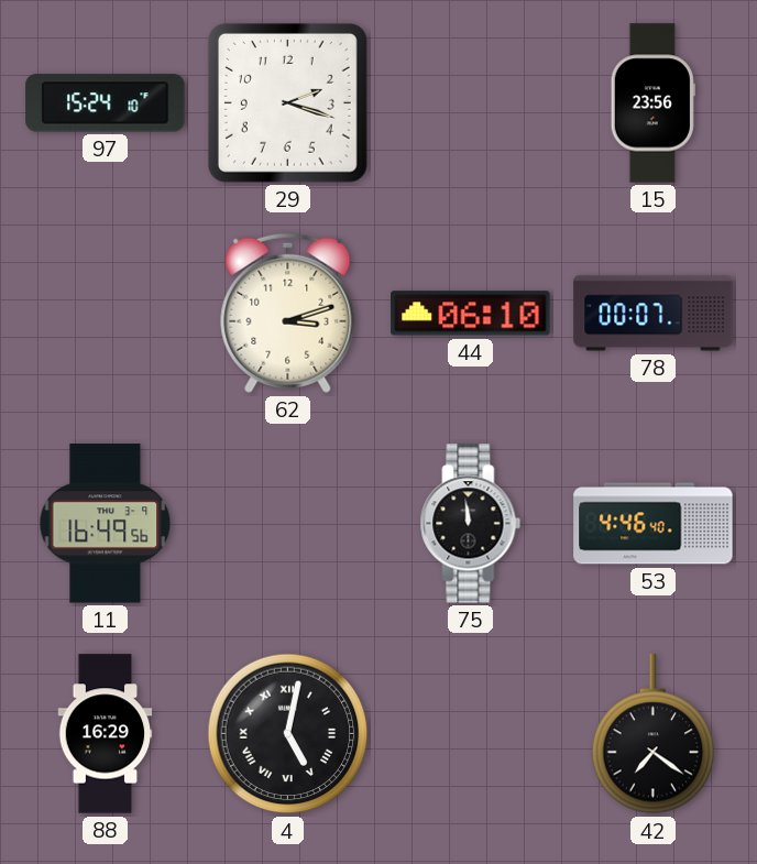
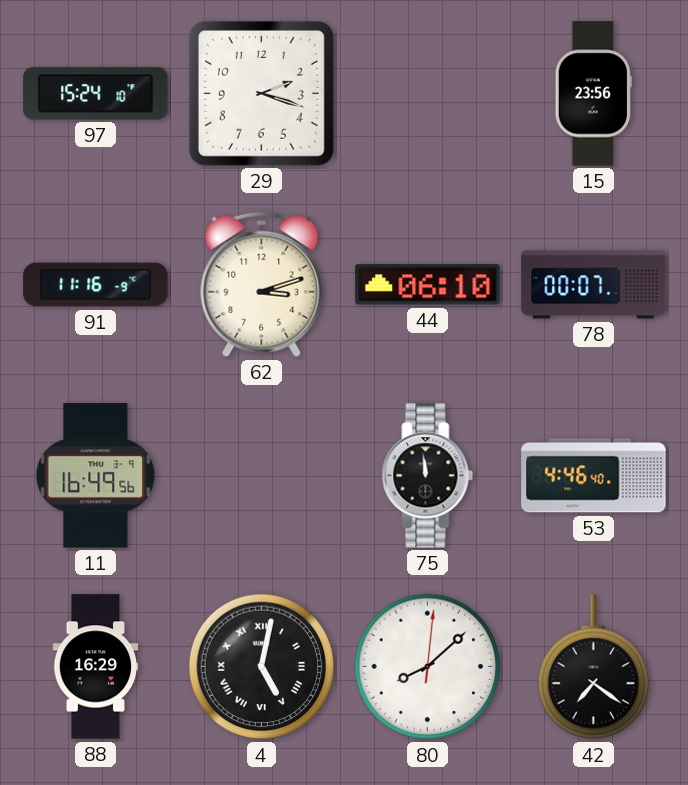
91: none -> 11:16
80: none -> 8:08
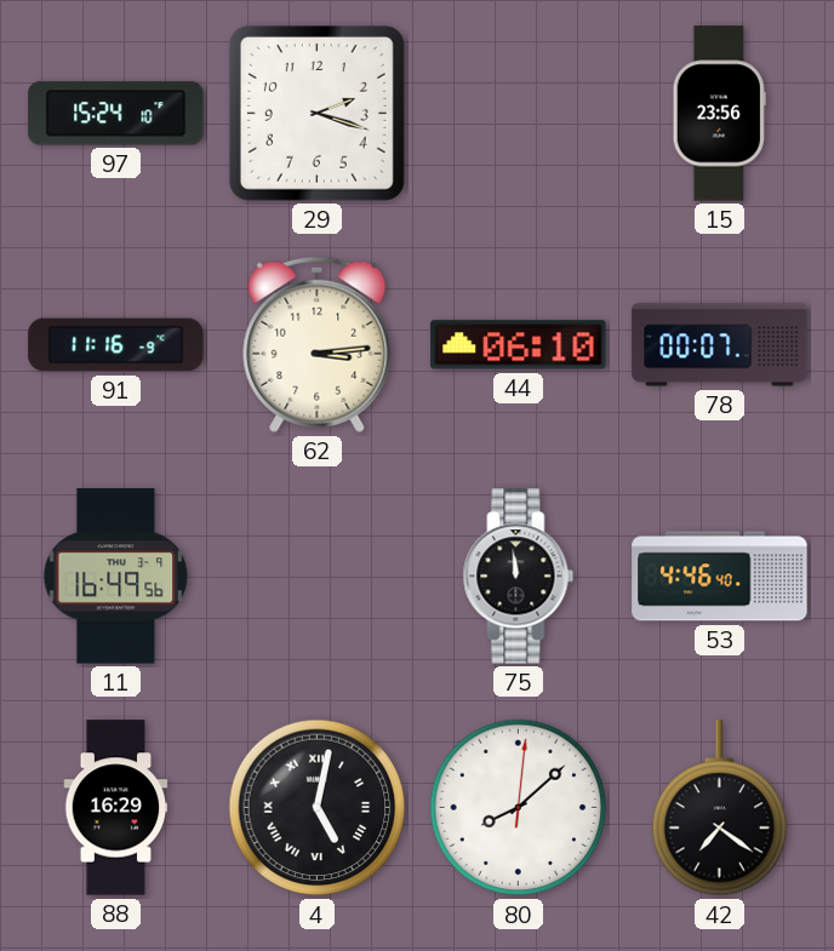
62: 3:12 -> 3:14
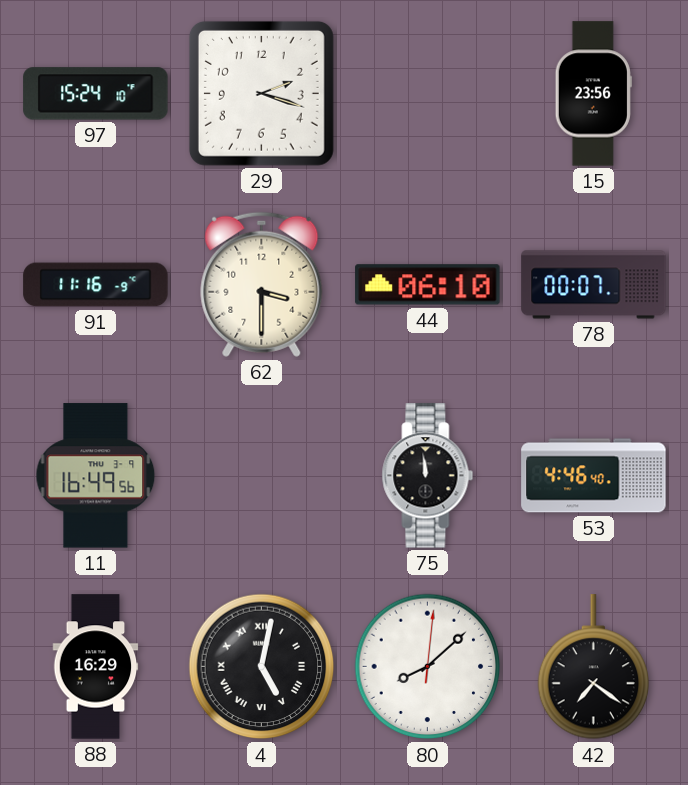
62: 3:14 -> 3:30
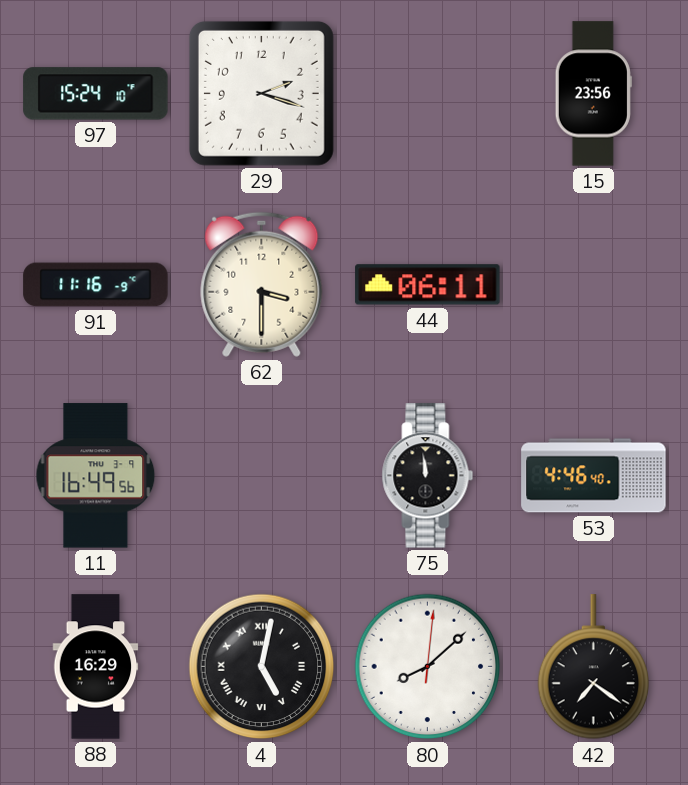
44: 06:10 -> 06:11
78: 00:07 -> none
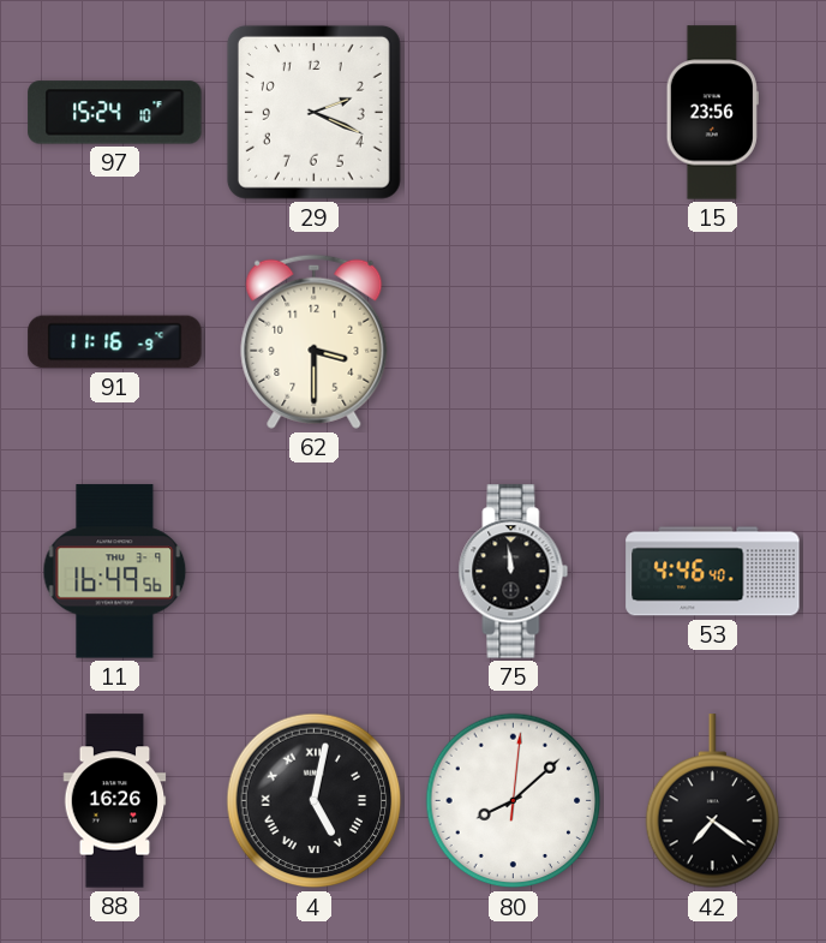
29: 2:18 -> 2:19
44: 06:11 -> none
88: 16:29 -> 16:26
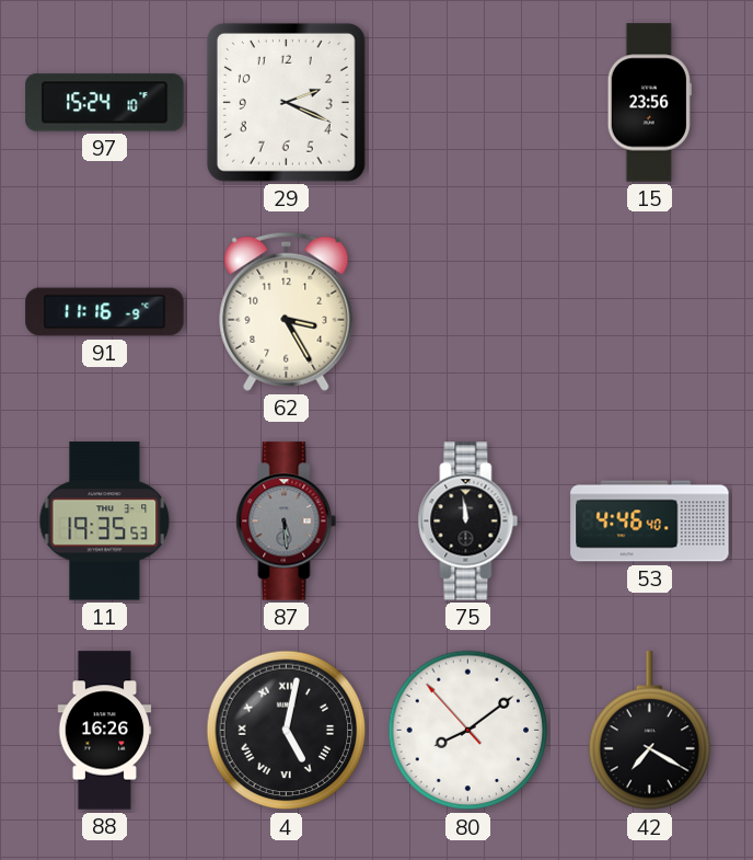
62: 3:30 -> 3:25
11: 16:49 -> 19:35
87: none -> 5:29
80: 8:08:01 -> 8:08:53
42: 7:21 -> 7:20
